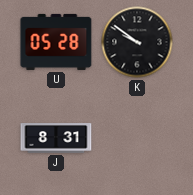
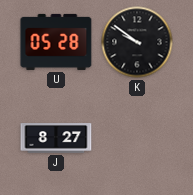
J: 8:31 -> 8:27
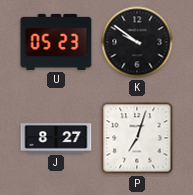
U: 05:28 -> 05:23
P: none -> 7:03
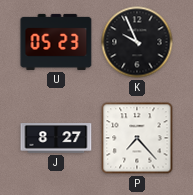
K: 9:51 -> 9:56
P: 7:03 -> 7:23
